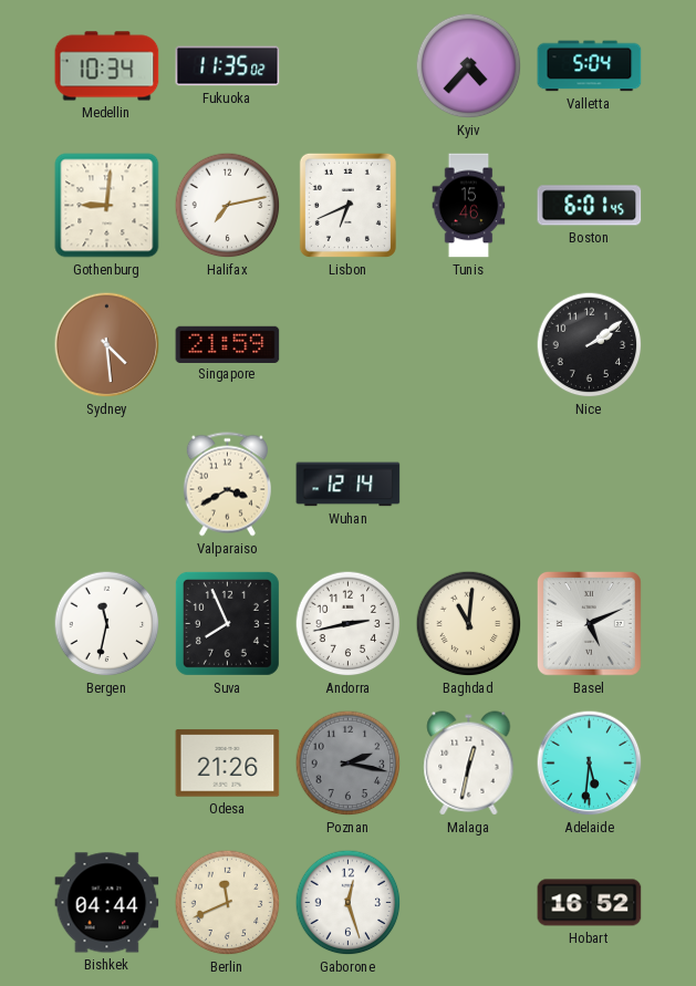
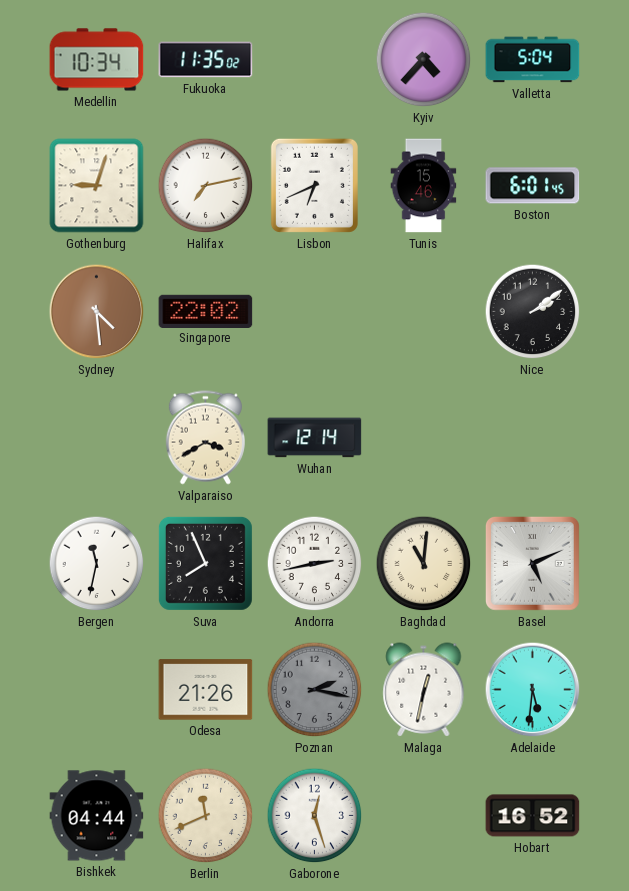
Gothenburg: 9:01 -> 9:03
Singapore: 21:59 -> 22:02
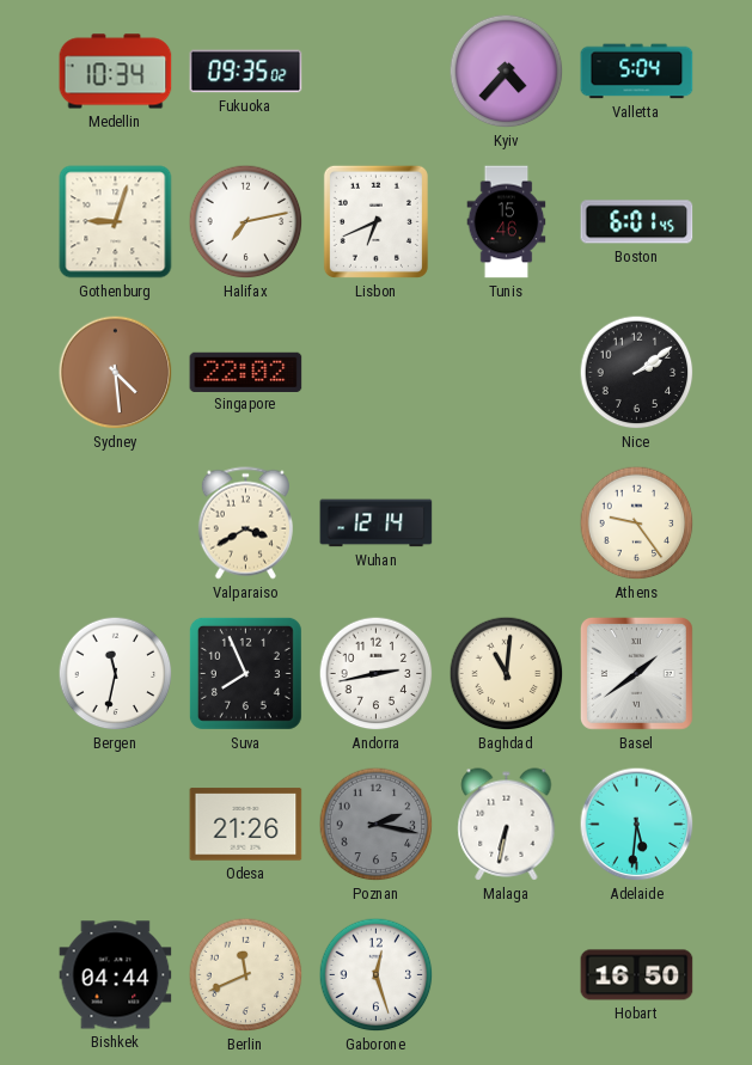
Fukuoka: 11:35 -> 09:35
Athens: none -> 9:24
Basel: 5:11 -> 1:39
Malaga: 12:32 -> 6:32
Hobart: 16:52 -> 16:50
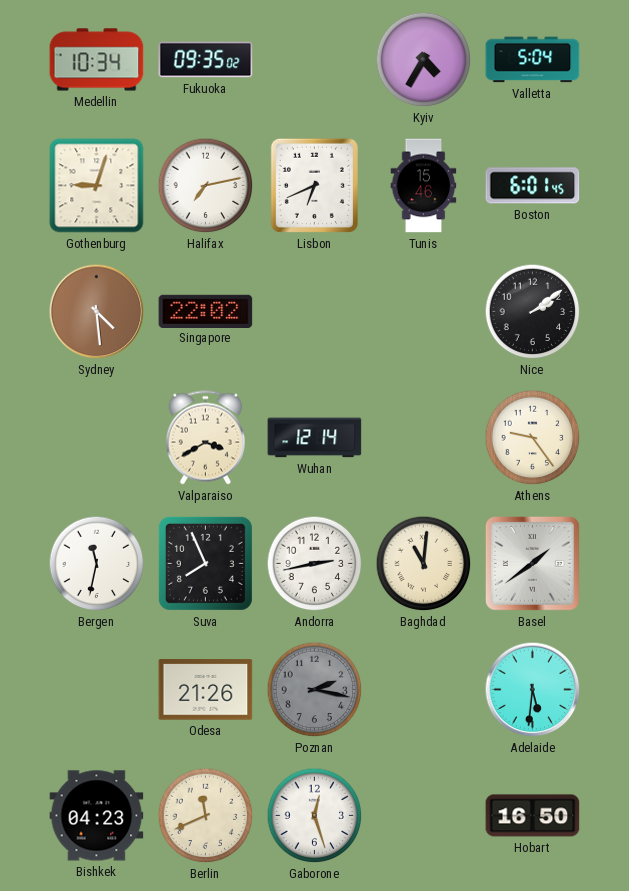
Kyiv: 4:37 -> 4:35
Malaga: 6:32 -> none
Bishkek: 04:44 -> 04:23
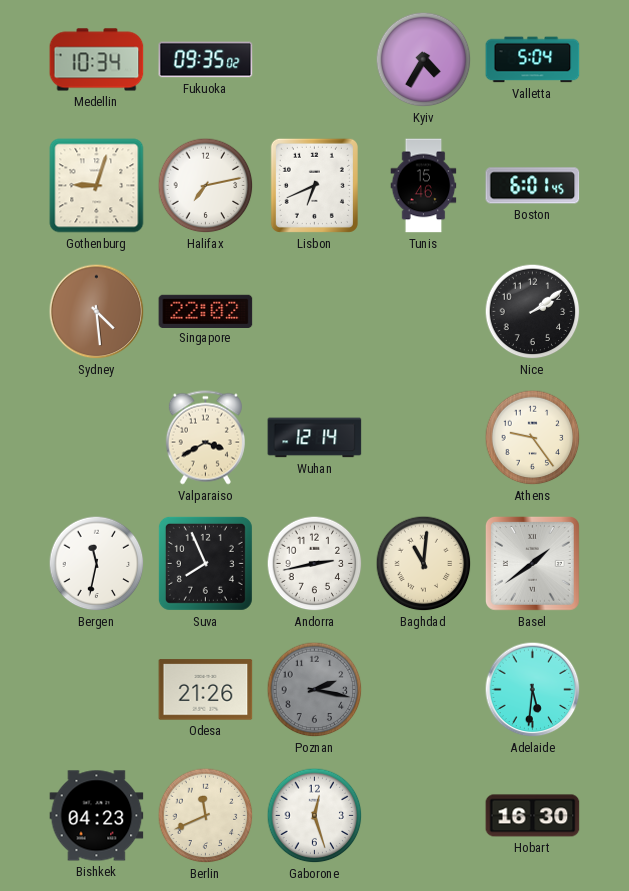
Hobart: 16:50 -> 16:30
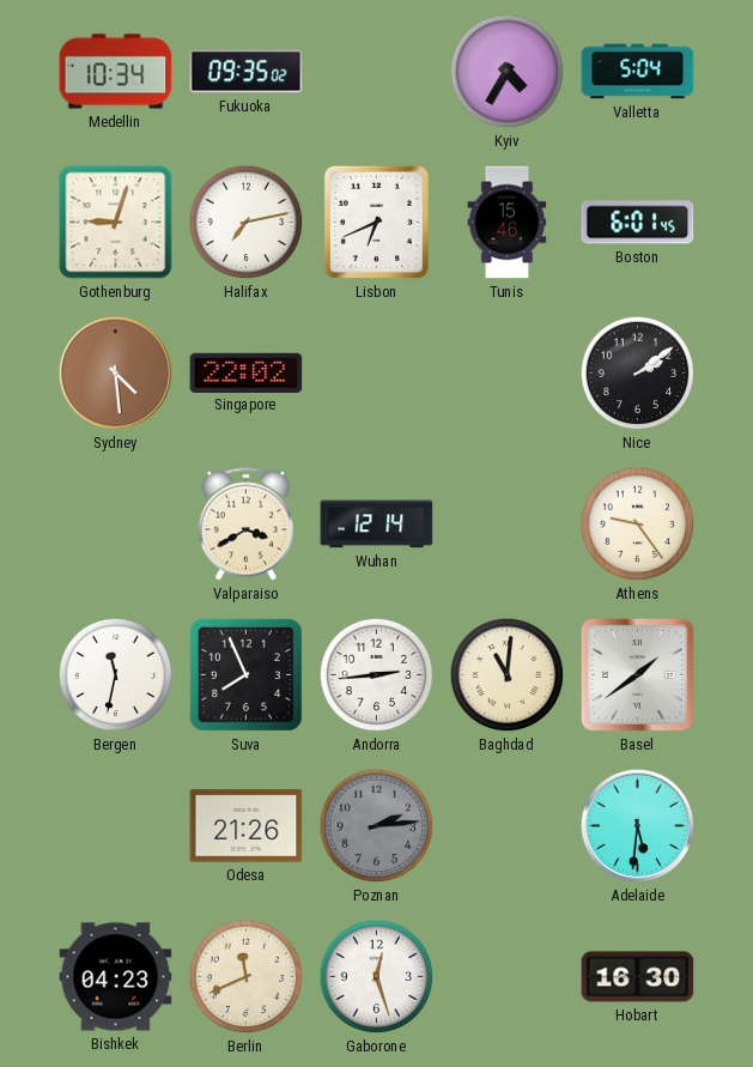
Andorra: 2:43 -> 2:44
Poznan: 2:17 -> 2:14
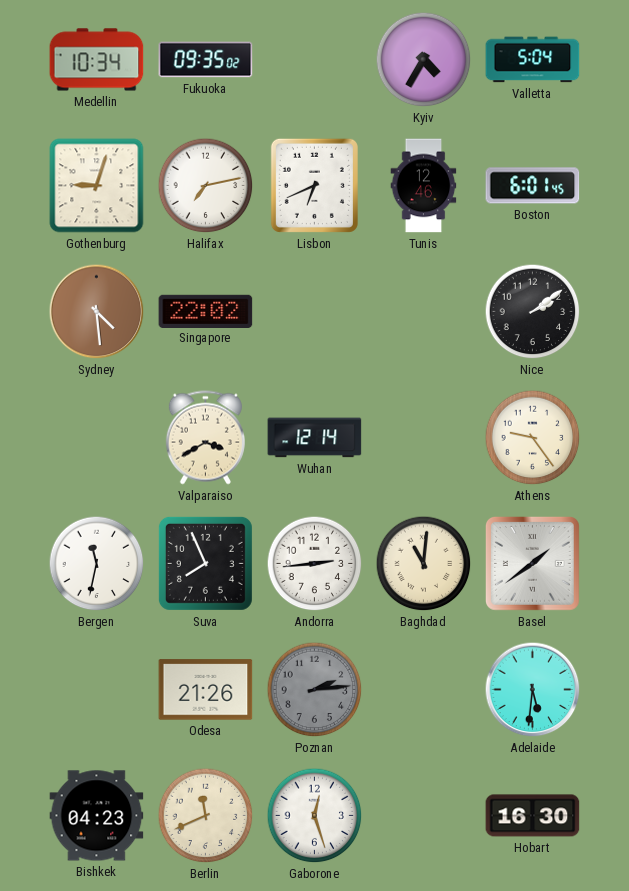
Tunis: 15:46 -> 12:46
